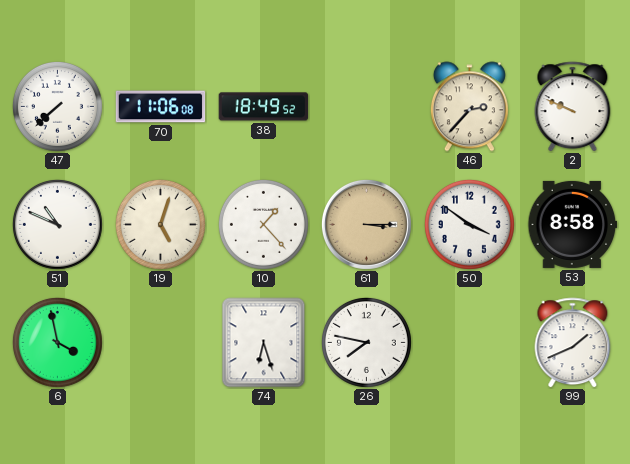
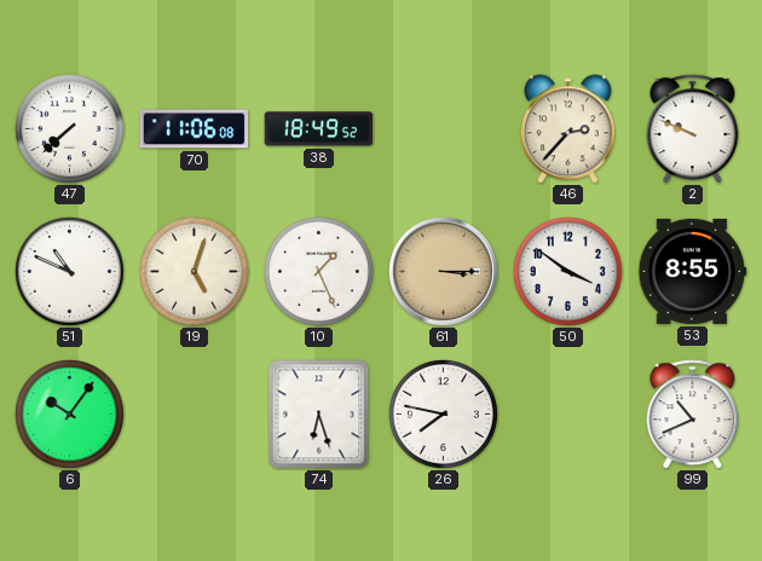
10: 1:23 -> 1:26
53: 8:58 -> 8:55
6: 3:58 -> 10:06
99: 1:41 -> 10:41
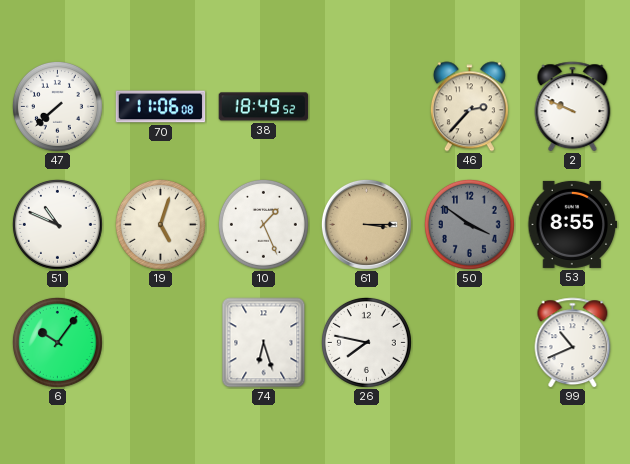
50 dial: white -> grey
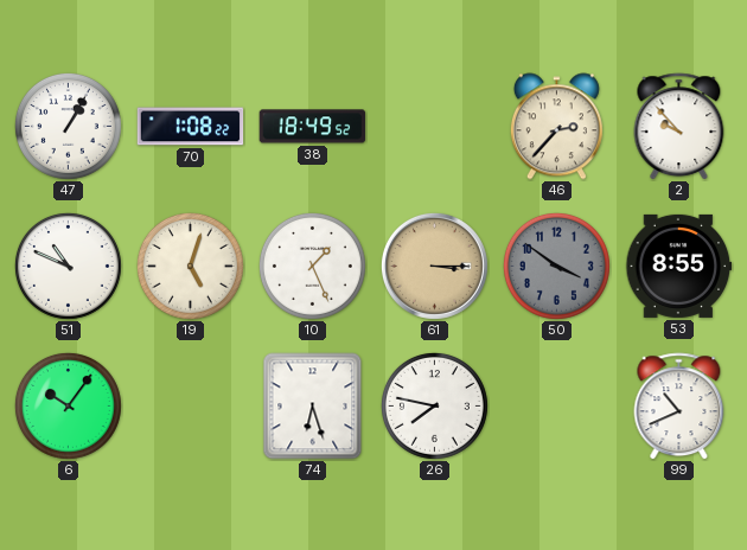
47: 7:38 -> 1:05
70: 11:06 -> 1:08
2: 9:49 -> 9:53
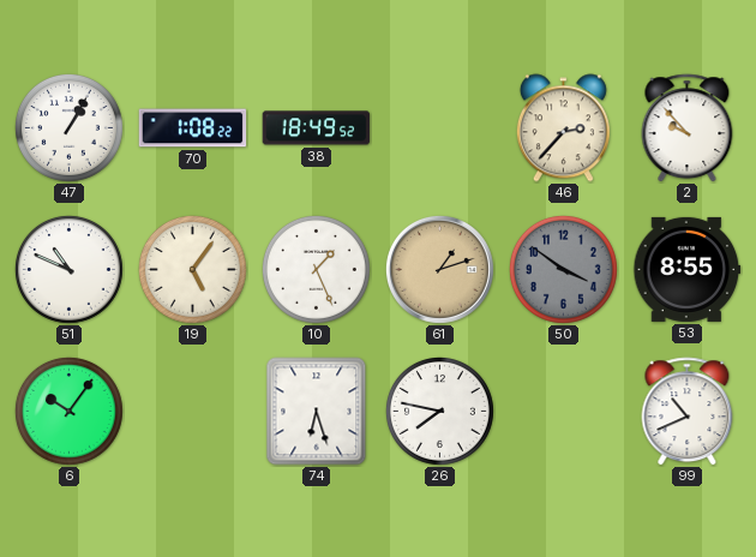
19: 5:03 -> 5:06
61: 3:15 -> 1:12
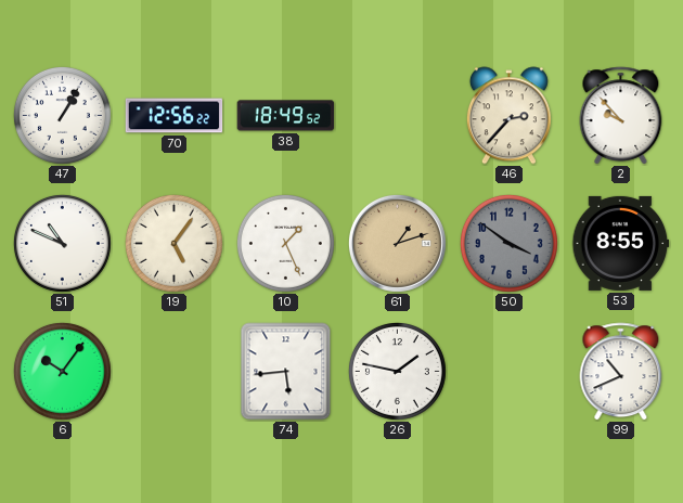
70: 1:08 -> 12:56
74: 6:27 -> 5:44
26: 7:47 -> 1:47
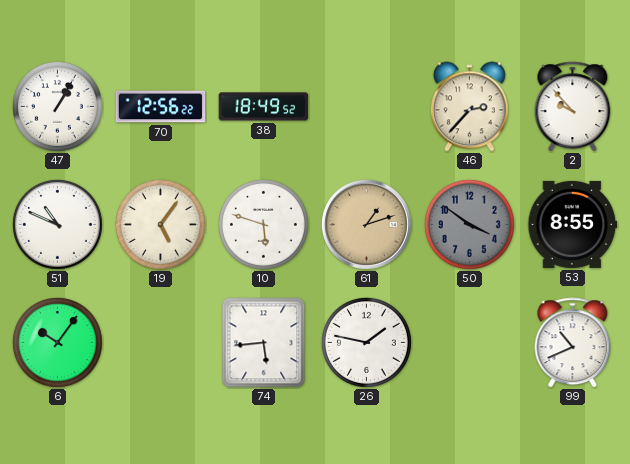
10: 1:26 -> 5:48
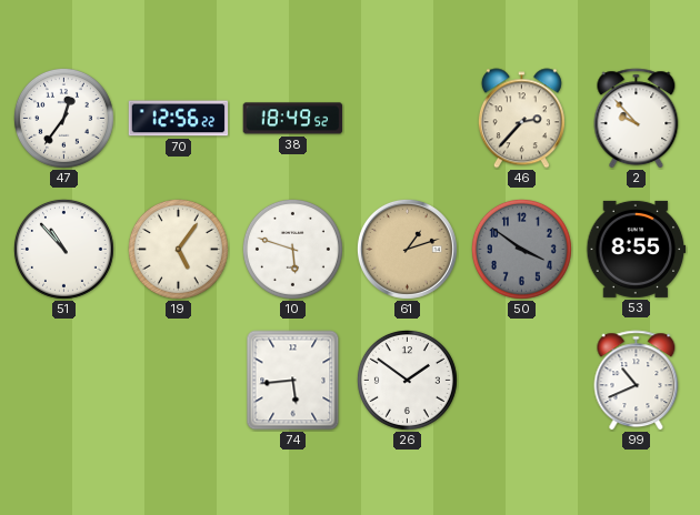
47: 1:05 -> 12:36
51: 10:49 -> 10:53
6: 10:06 -> none
26: 1:47 -> 1:51
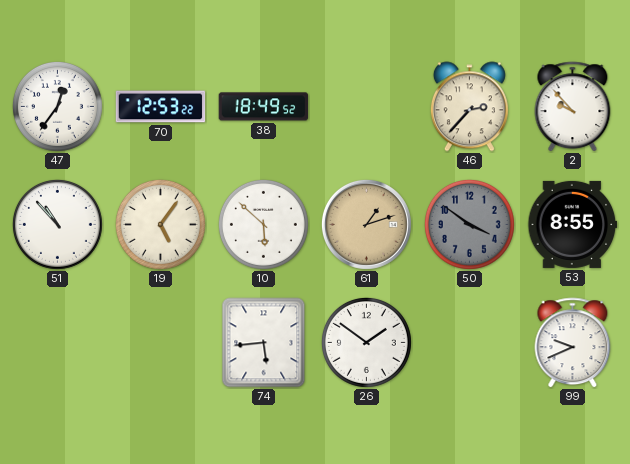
70: 12:56 -> 12:53
10: 5:48 -> 5:52
99: 10:41 -> 9:41
